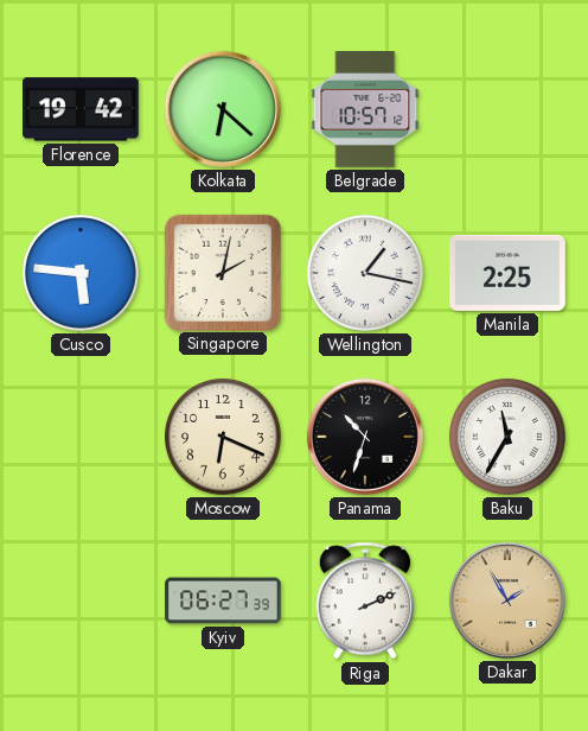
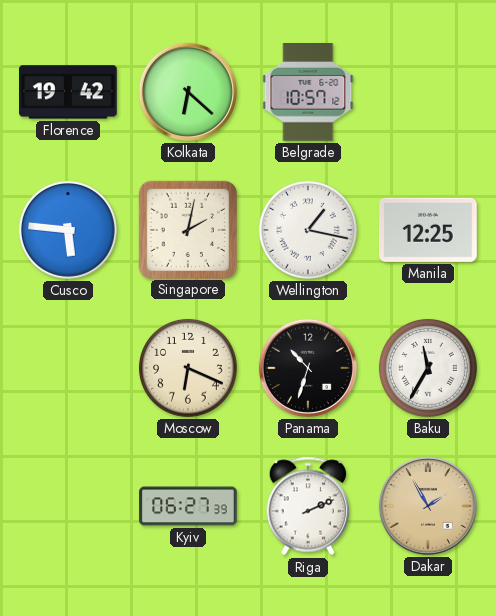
Manila: 2:25 -> 12:25
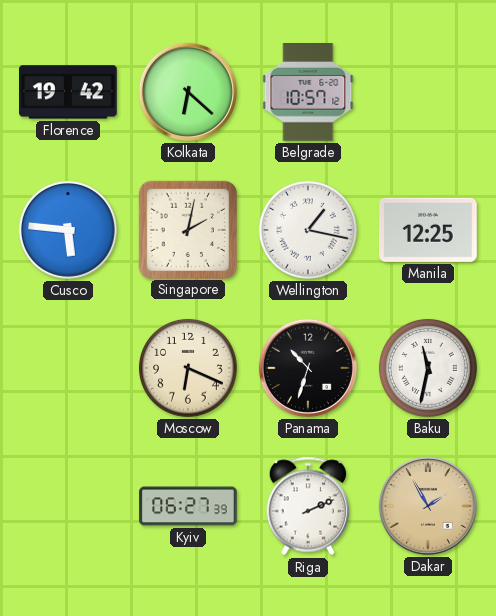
Baku: 11:35 -> 11:32
